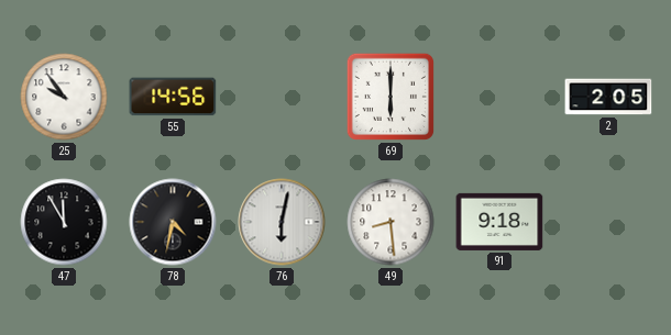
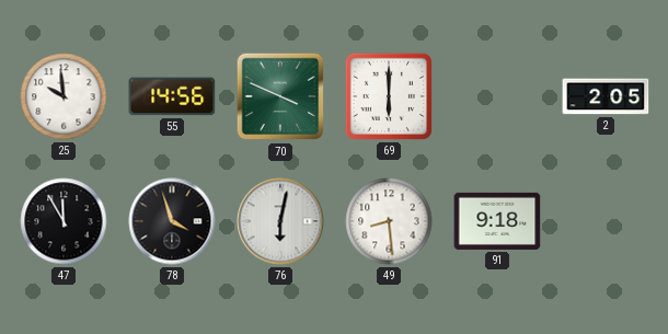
25: 9:54 -> 9:59
70: none -> 3:49
78: 4:32 -> 3:57
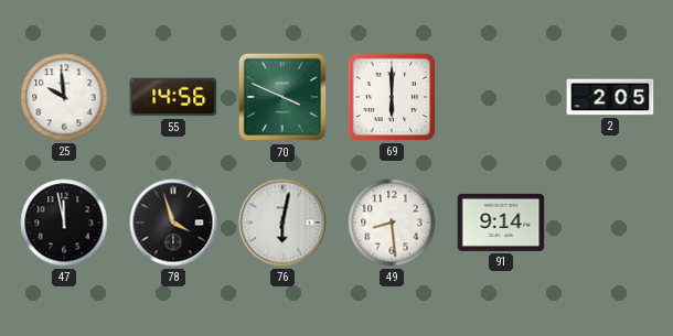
47: 11:55 -> 11:58
91: 9:18 -> 9:14
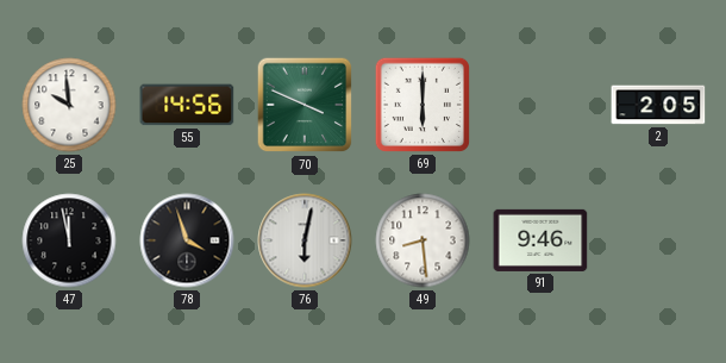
91: 9:14 -> 9:46
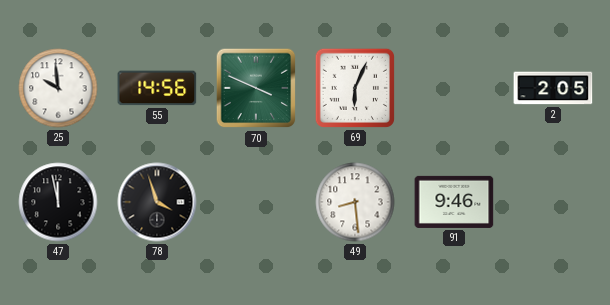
69: 6:00 -> 6:04
76: 6:02 -> none
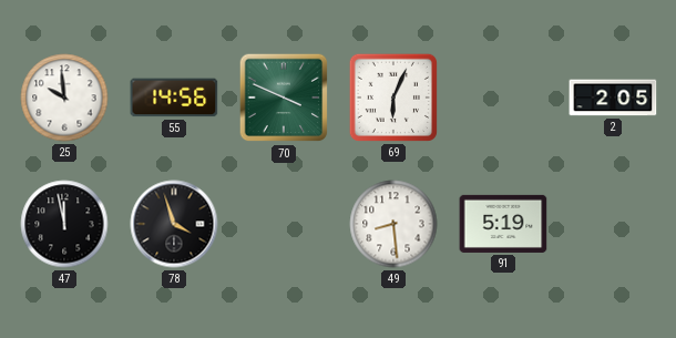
91: 9:46 -> 5:19
